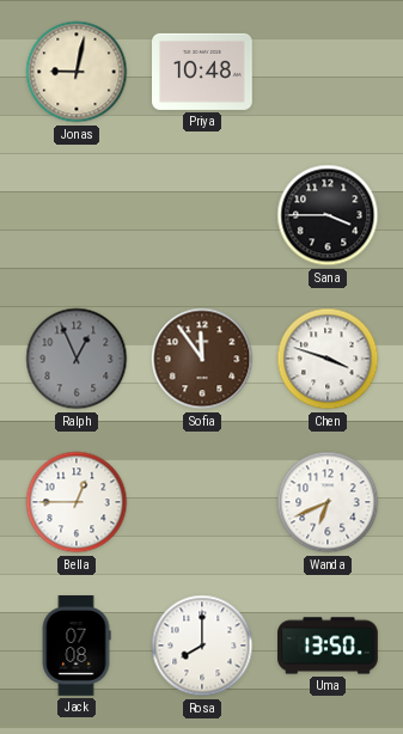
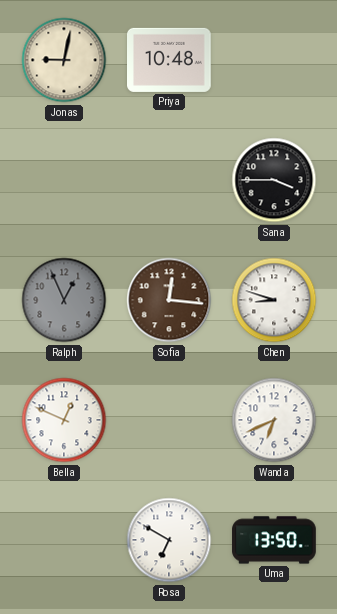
Sofia: 11:54 -> 12:16
Chen: 3:48 -> 8:48
Bella: 12:45 -> 12:49
Jack: 07:08 -> none
Rosa: 8:00 -> 6:50
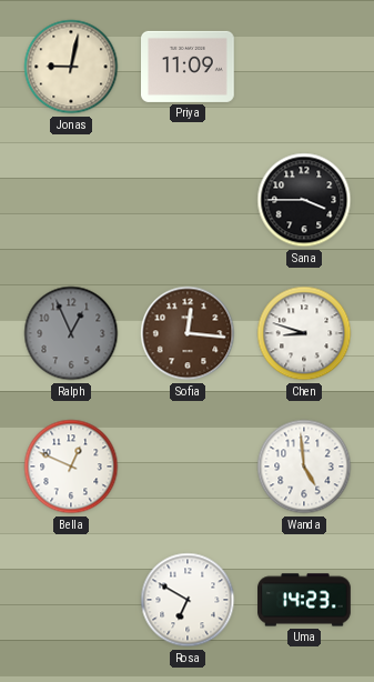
Priya: 10:48 -> 11:09
Wanda: 6:41 -> 4:59
Uma: 13:50 -> 14:23
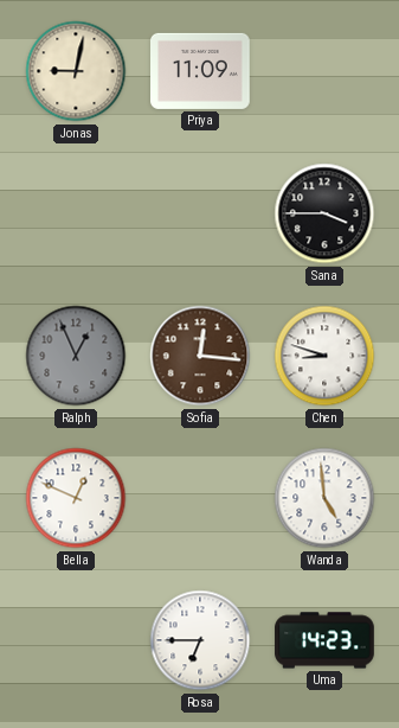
Rosa: 6:50 -> 6:45
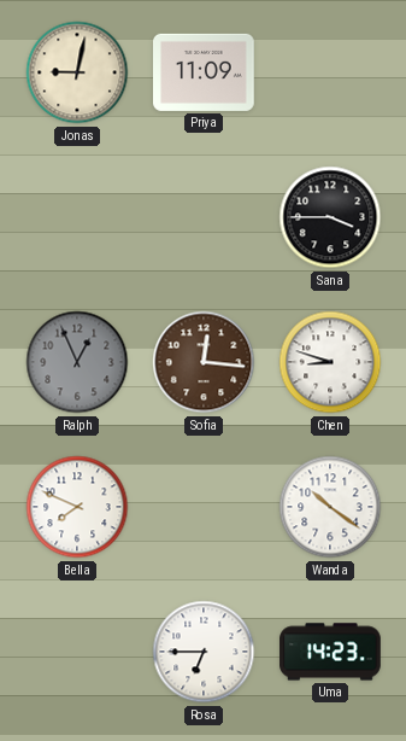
Bella: 12:49 -> 7:49
Wanda: 4:59 -> 10:21
